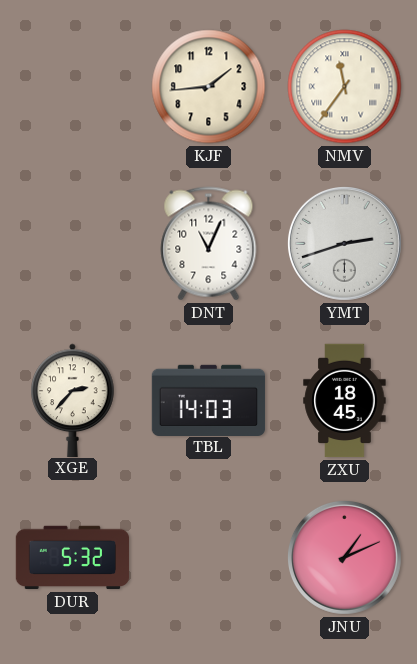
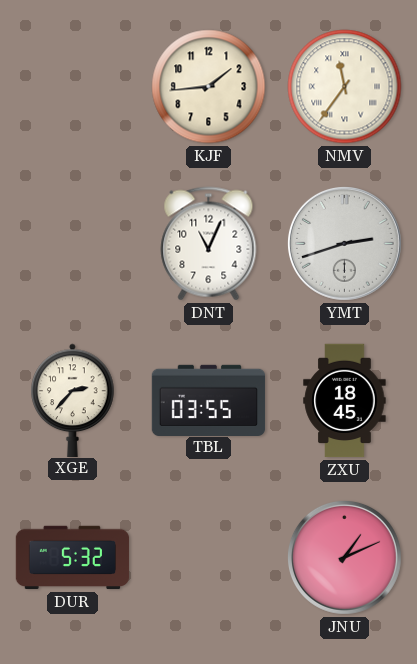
TBL: 14:03 -> 03:55
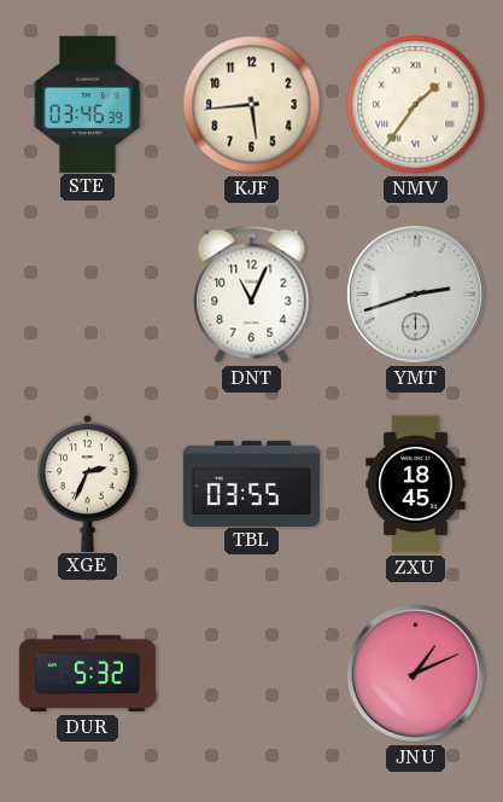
STE: none -> 03:46
KJF: 1:44 -> 5:44
NMV: 11:36 -> 1:36
XGE: 2:37 -> 2:34
